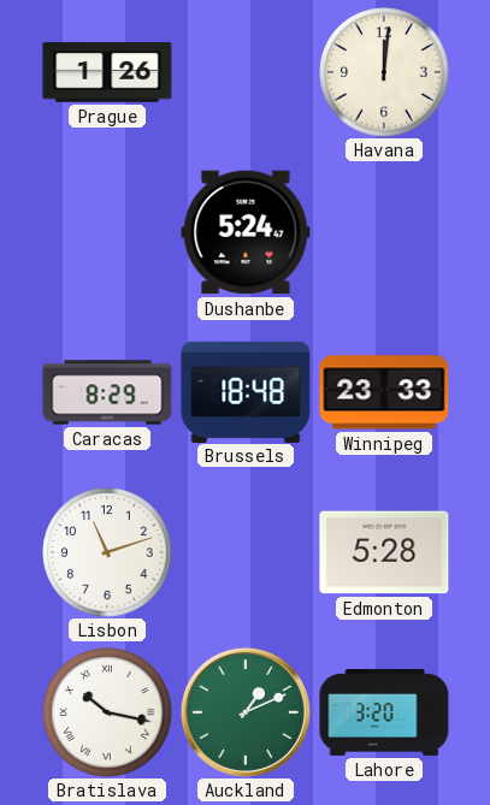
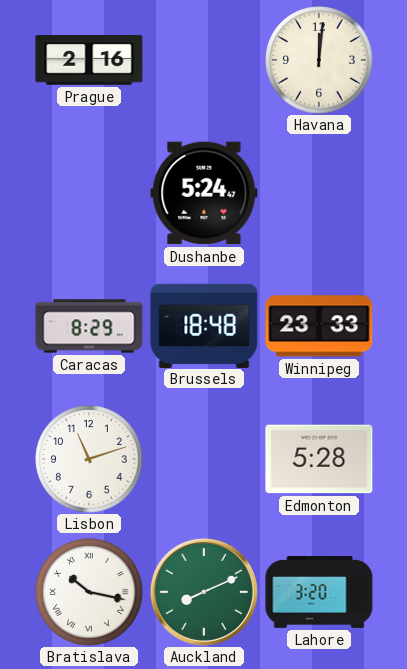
Prague: 1:26 -> 2:16
Auckland: 1:11 -> 8:11
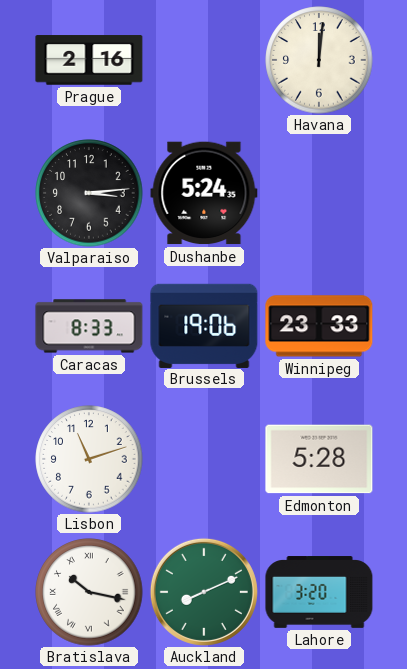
Valparaiso: none -> 3:14
Dushanbe: 5:24:47 -> 5:24:35
Caracas: 8:29 -> 8:33
Brussels: 18:48 -> 19:06
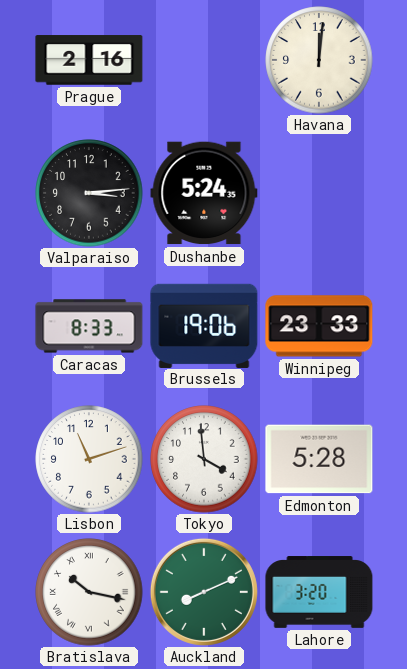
Tokyo: none -> 3:59
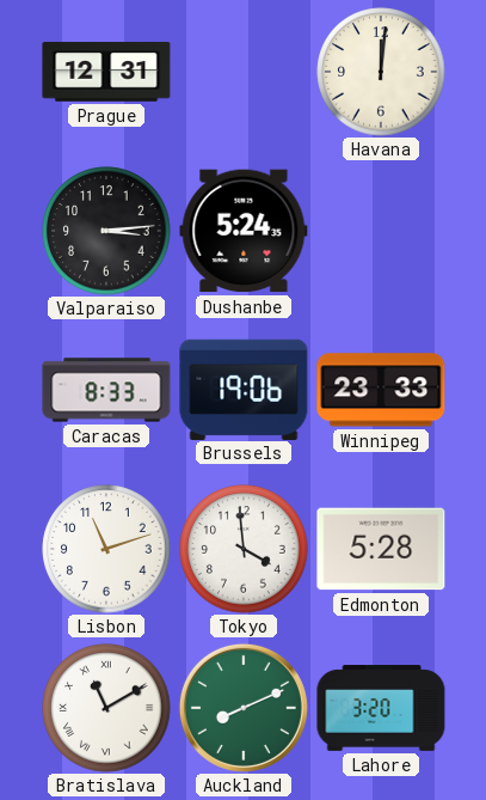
Prague: 2:16 -> 12:31
Bratislava: 10:17 -> 11:10
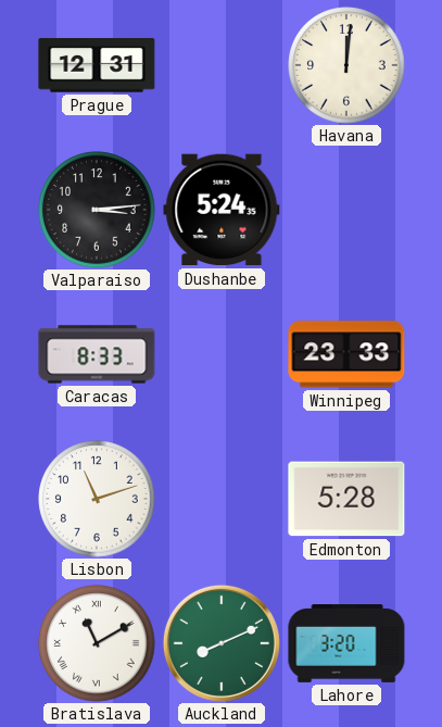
Brussels: 19:06 -> none
Tokyo: 3:59 -> none
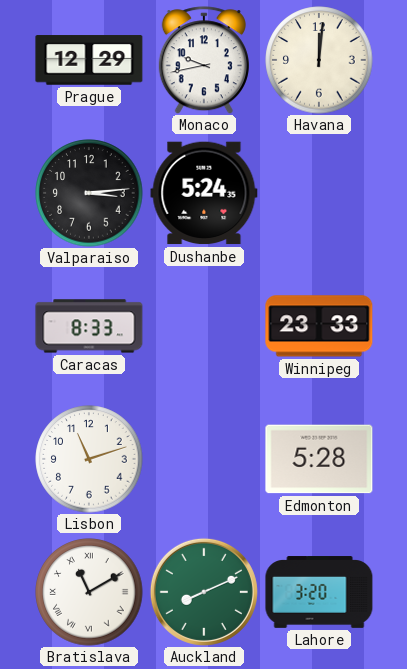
Prague: 12:31 -> 12:29
Monaco: none -> 9:43
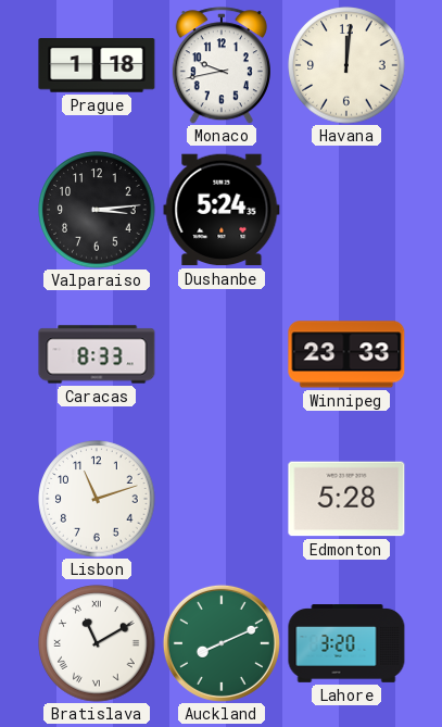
Prague: 12:29 -> 1:18
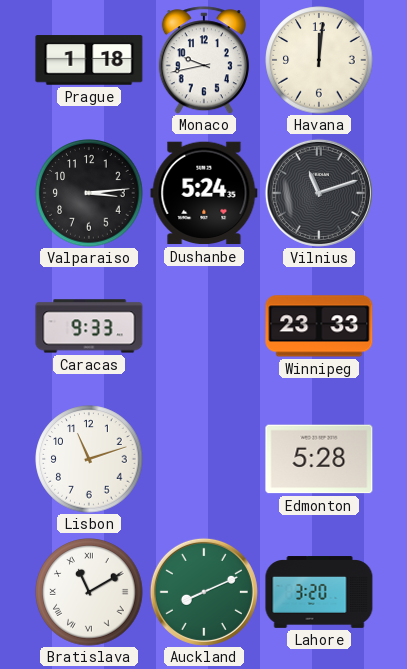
Vilnius: none -> 11:12
Caracas: 8:33 -> 9:33
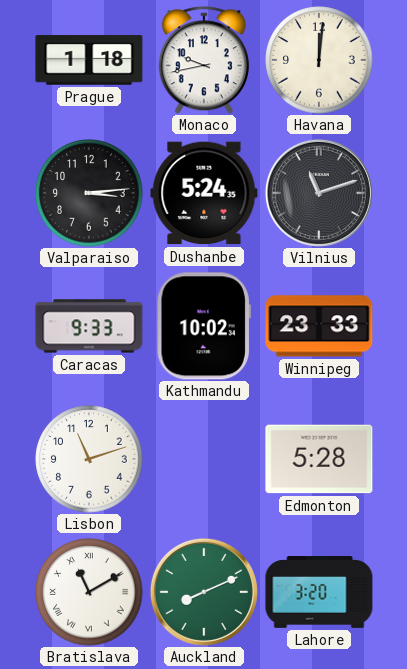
Kathmandu: none -> 10:02
